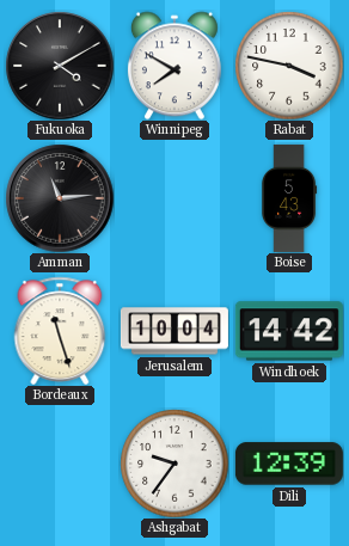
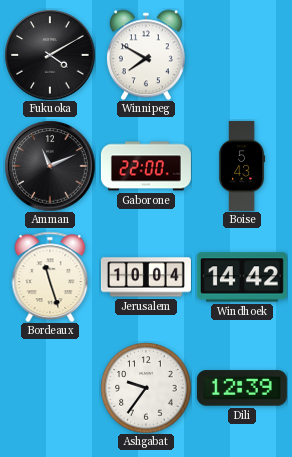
Rabat: 3:47 -> none
Amman: 11:14 -> 11:11
Gaborone: none -> 22:00
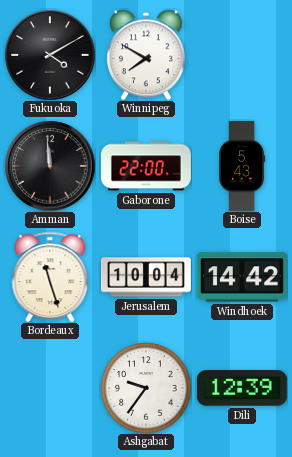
Amman: 11:11 -> 11:59
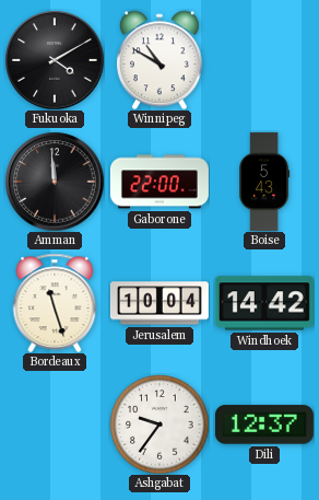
Winnipeg: 7:50 -> 10:50
Dili: 12:39 -> 12:37
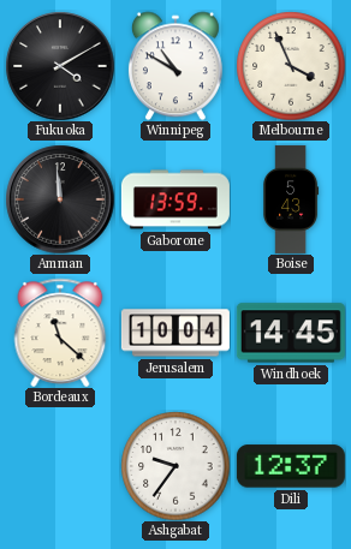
Melbourne: none -> 3:56
Gaborone: 22:00 -> 13:59
Bordeaux: 11:27 -> 11:22
Windhoek: 14:42 -> 14:45
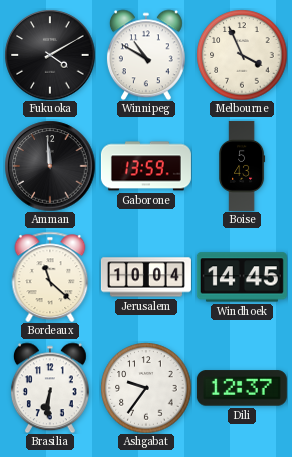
Brasilia: none -> 6:31
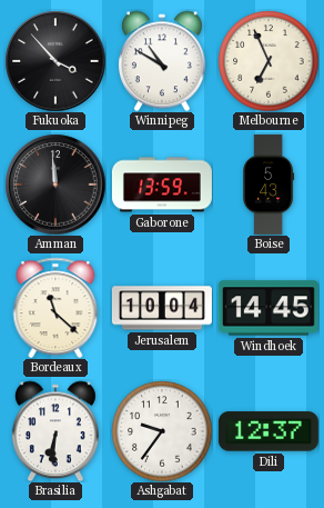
Fukuoka: 4:10 -> 3:53
Melbourne: 3:56 -> 6:56
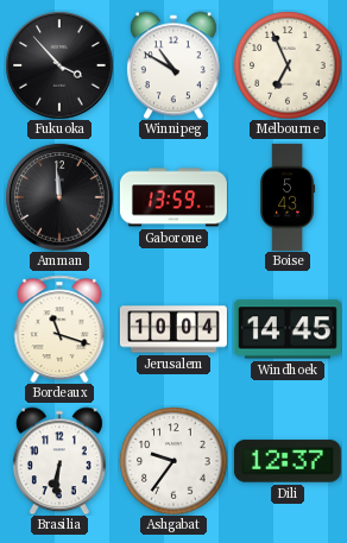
Bordeaux: 11:22 -> 11:18
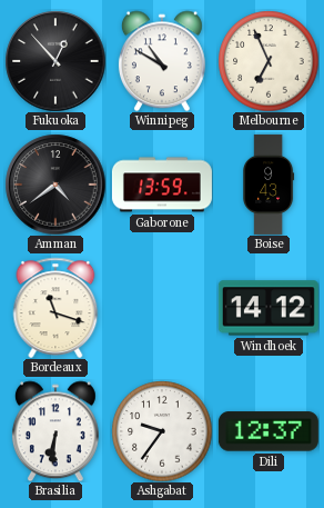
Fukuoka: 3:53 -> 12:53
Amman: 11:59 -> 4:39
Boise: 5:43 -> 9:43
Jerusalem: 10:04 -> none
Windhoek: 14:45 -> 14:12
